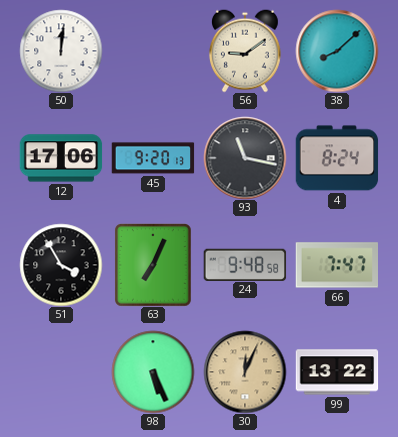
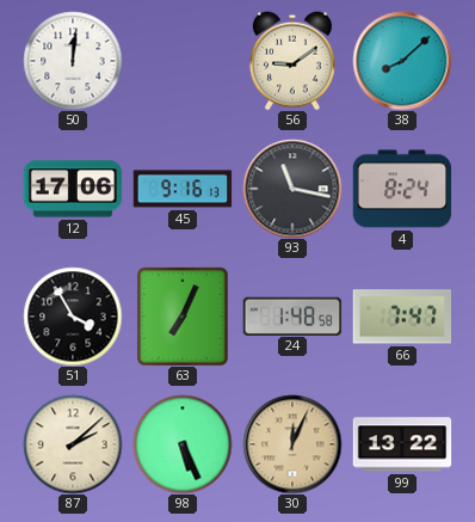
45: 9:20 -> 9:16
24: 9:48 -> 1:48
87: none -> 2:08
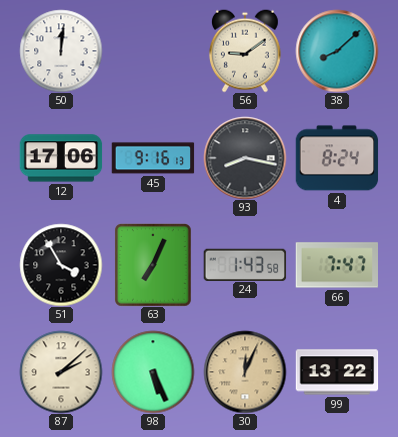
93: 11:17 -> 8:17
24: 1:48 -> 1:43
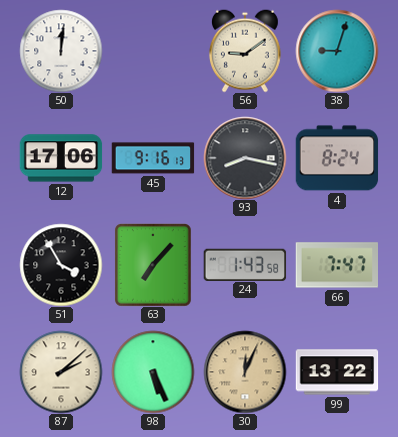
38: 8:08 -> 9:03
63: 7:04 -> 7:07
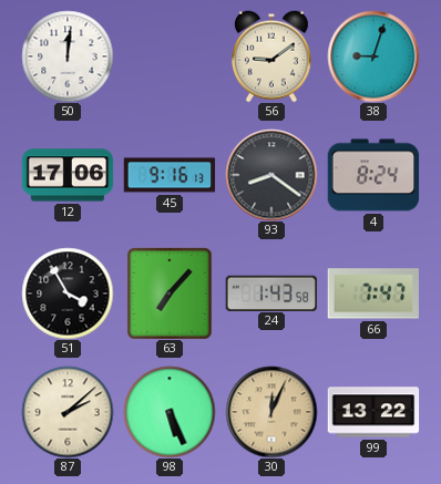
93: 8:17 -> 8:21
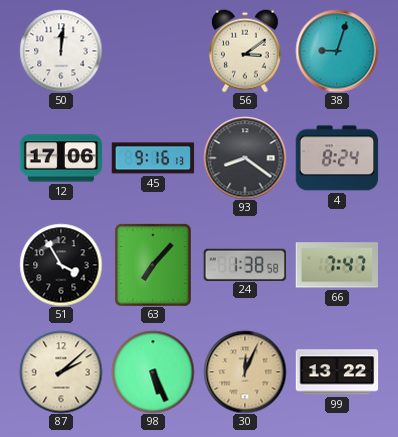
56: 9:09 -> 3:09
24: 1:43 -> 1:38
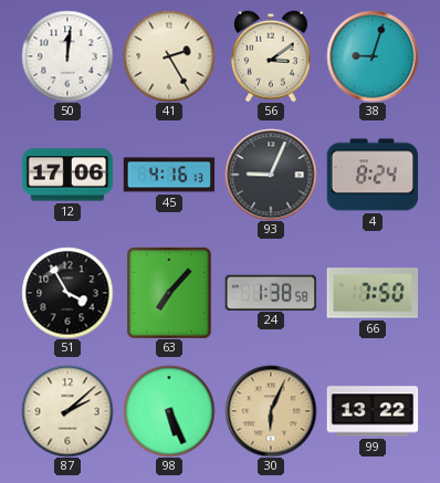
41: none -> 2:25
45: 9:16 -> 4:16
93: 8:21 -> 9:04
66: 7:47 -> 7:50
30: 12:04 -> 6:04
